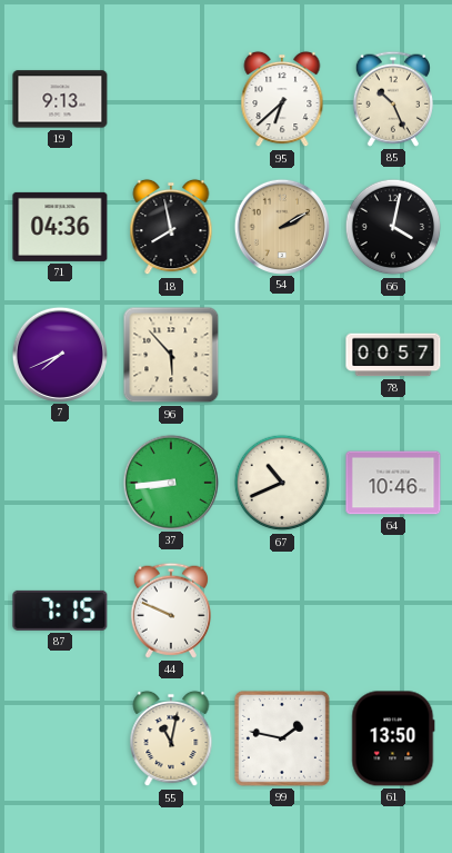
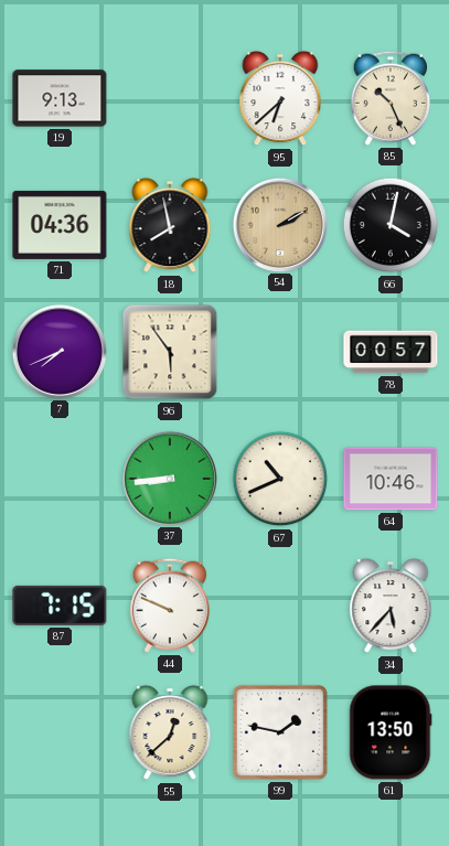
96: 5:53 -> 5:54
34: none -> 5:37
55: 11:02 -> 12:38
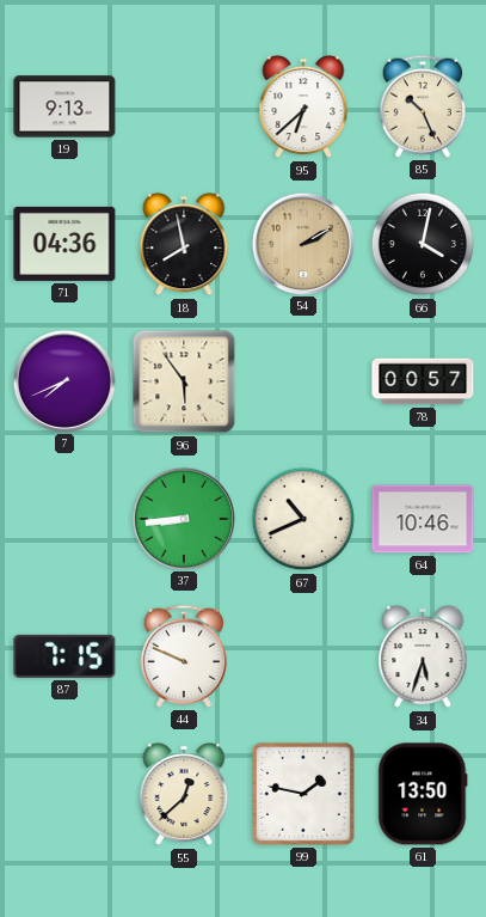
34: 5:37 -> 5:33
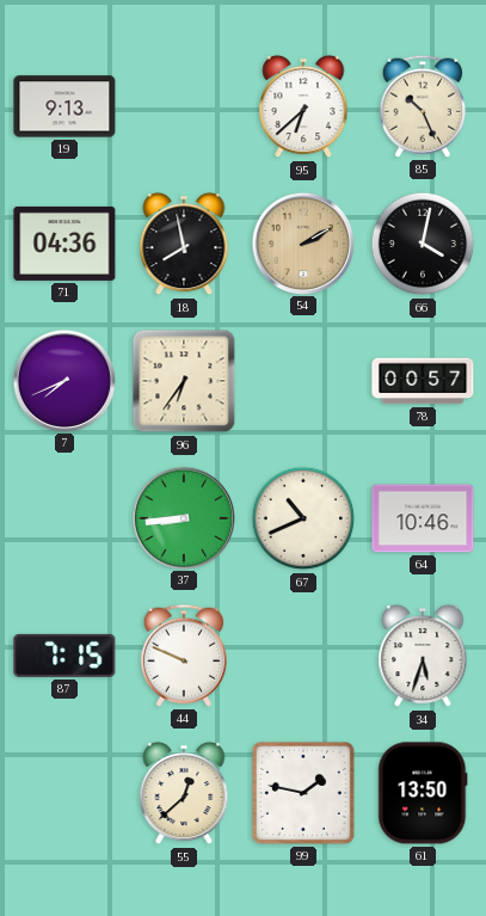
96: 5:54 -> 6:36
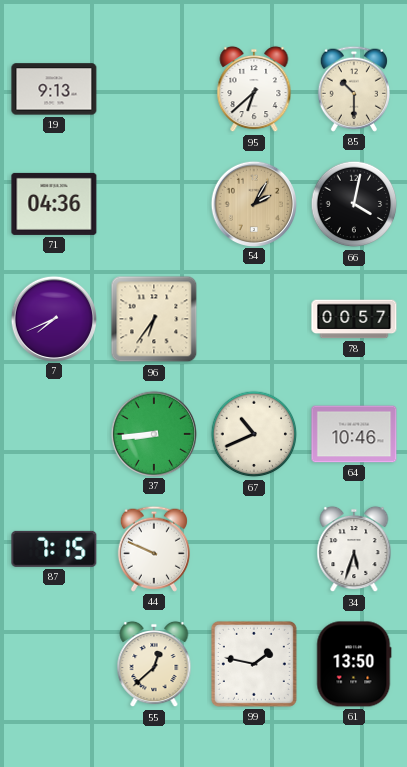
85: 10:26 -> 10:30
18: 7:58 -> none
54: 2:10 -> 2:05
